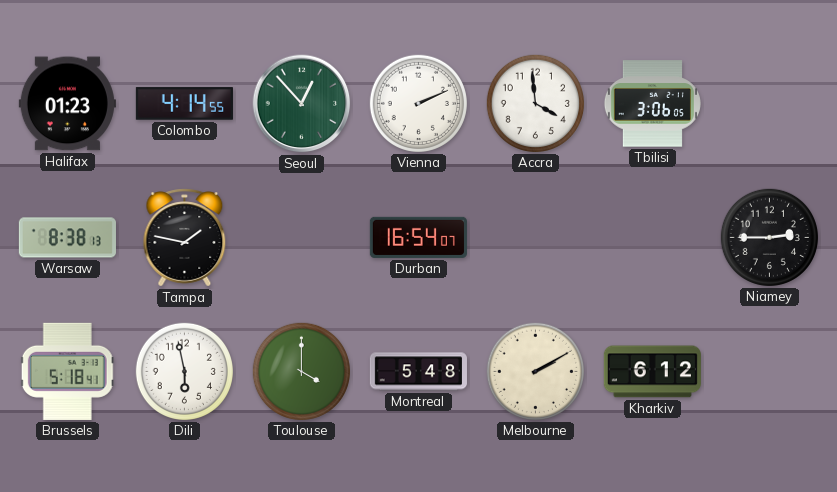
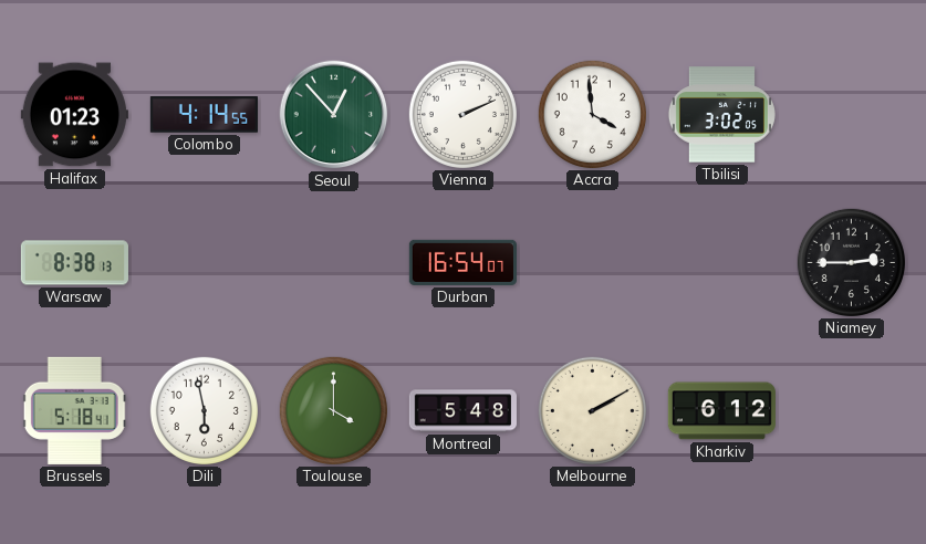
Tbilisi: 3:06 -> 3:02
Tampa: 1:47 -> none
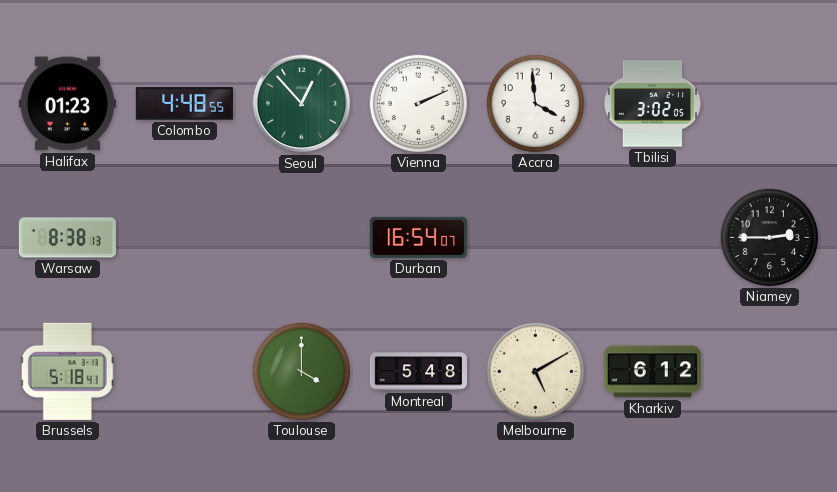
Colombo: 4:14 -> 4:48
Dili: 5:58 -> none
Melbourne: 2:10 -> 5:10
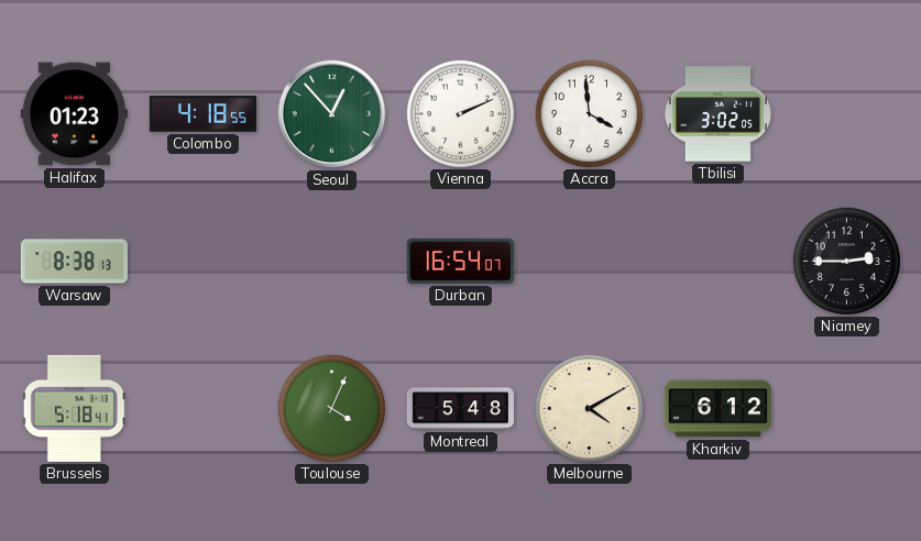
Colombo: 4:48 -> 4:18
Toulouse: 4:00 -> 4:04
Melbourne: 5:10 -> 4:10
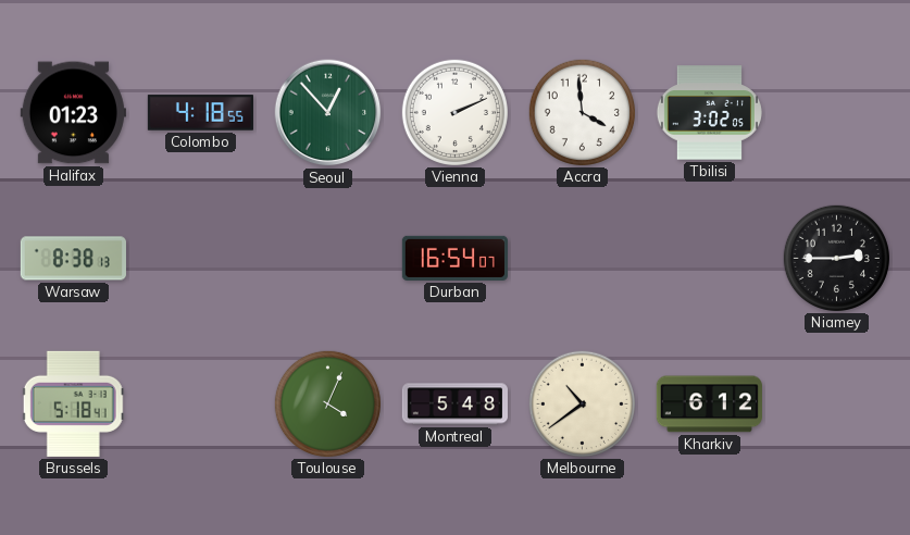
Melbourne: 4:10 -> 10:39
